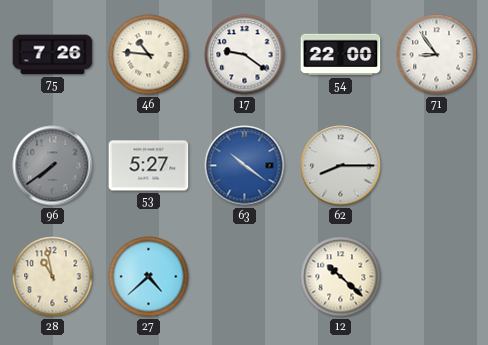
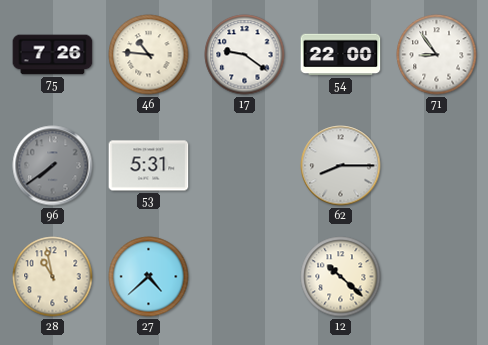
53: 5:27 -> 5:31
63: 10:21 -> none
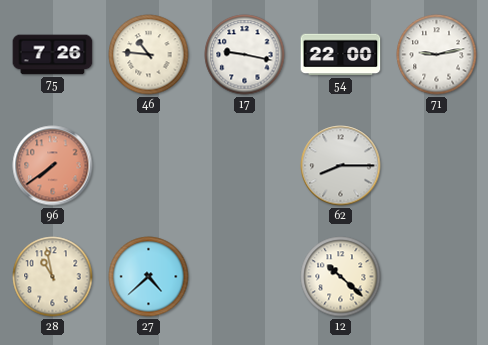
17: 9:21 -> 9:17
71: 8:54 -> 9:13
96 dial: grey -> salmon
53: 5:31 -> none
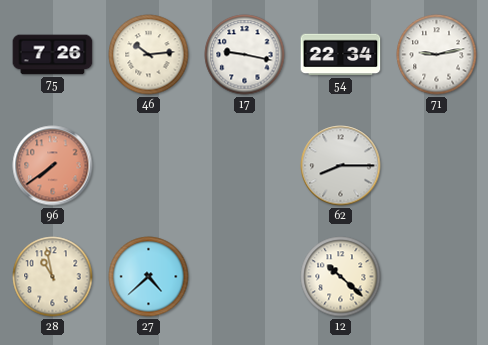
46: 10:46 -> 10:14
54: 22:00 -> 22:34
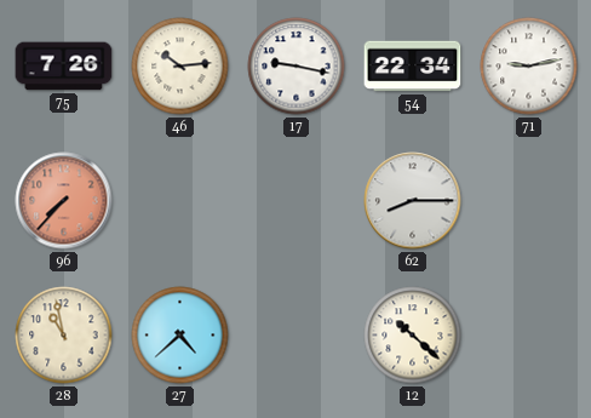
96: 7:39 -> 7:37
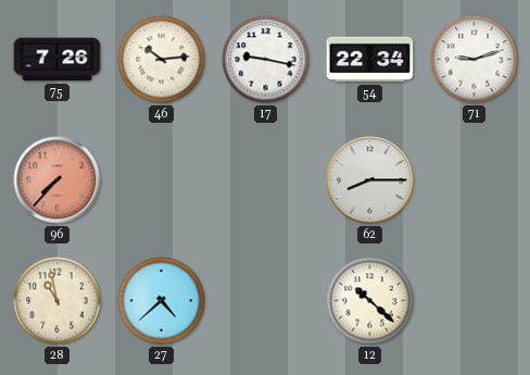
71: 9:13 -> 9:12
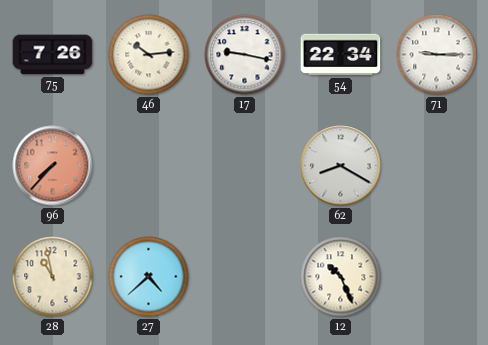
71: 9:12 -> 9:15
62: 8:15 -> 8:20
12: 10:22 -> 10:26
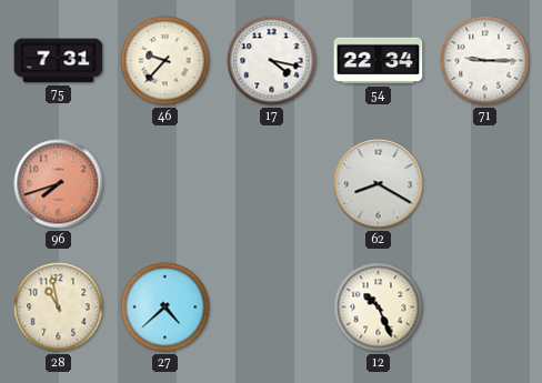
75: 7:26 -> 7:31
46: 10:14 -> 9:37
17: 9:17 -> 4:17
96: 7:37 -> 7:42
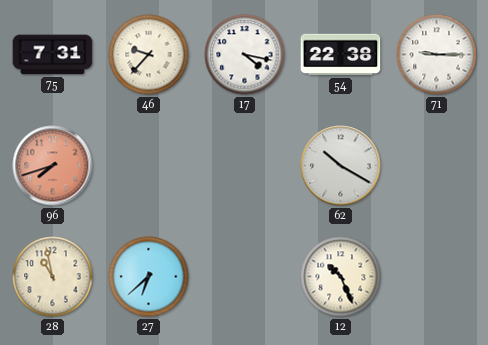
54: 22:34 -> 22:38
62: 8:20 -> 10:20
27: 4:38 -> 6:38
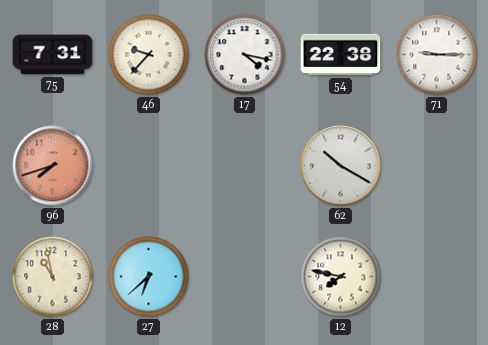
12: 10:26 -> 7:47
